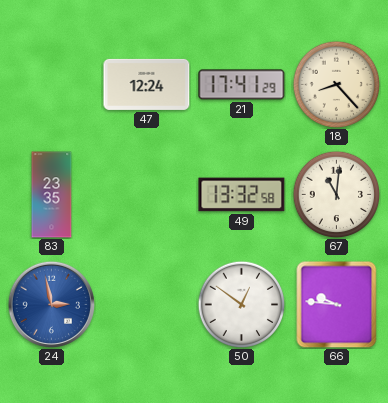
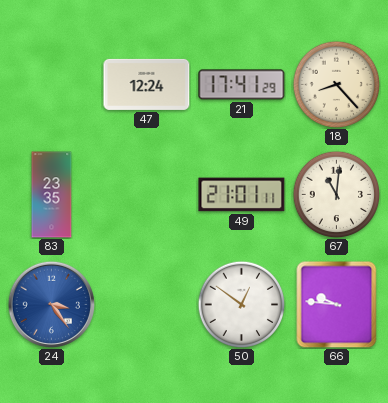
49: 13:32 -> 21:01
24: 2:58 -> 3:24
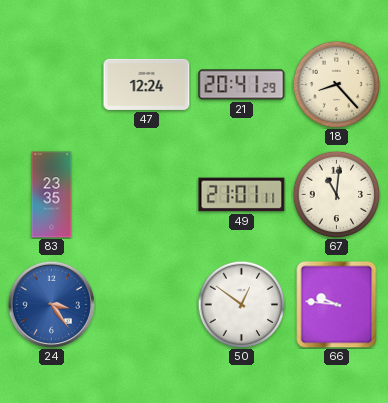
21: 17:41 -> 20:41
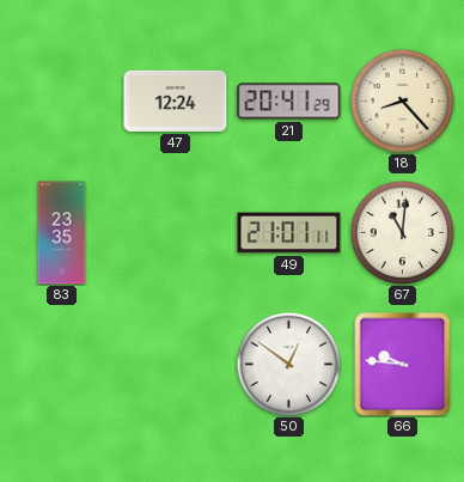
24: 3:24 -> none
